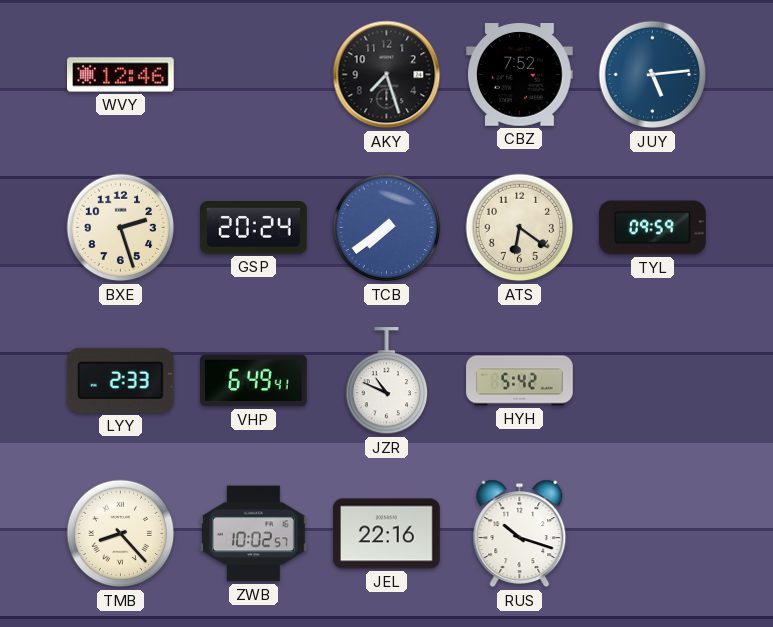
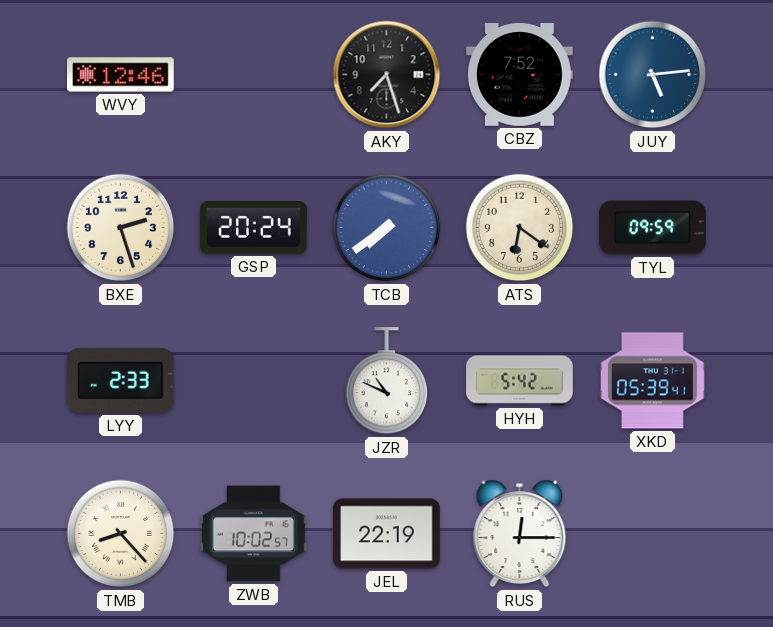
VHP: 6:49 -> none
XKD: none -> 05:39
JEL: 22:16 -> 22:19
RUS: 10:18 -> 12:15
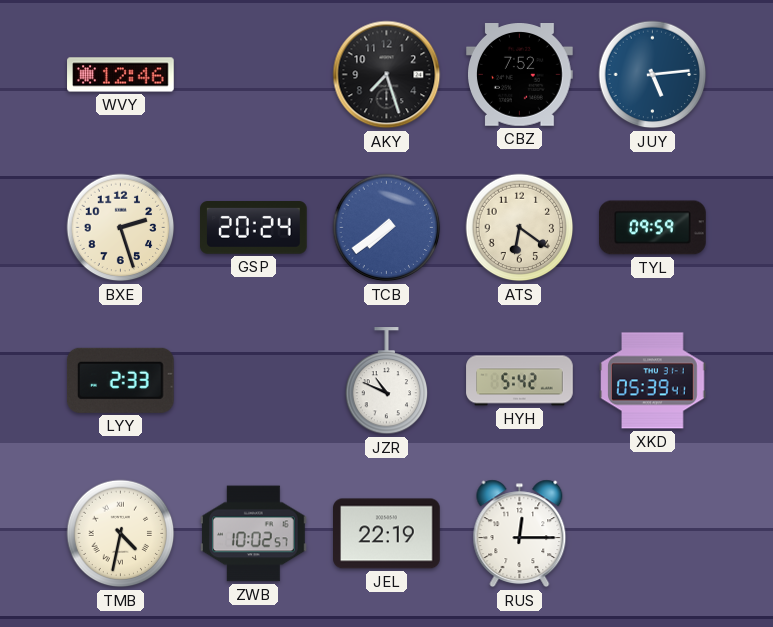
TMB: 8:23 -> 4:32
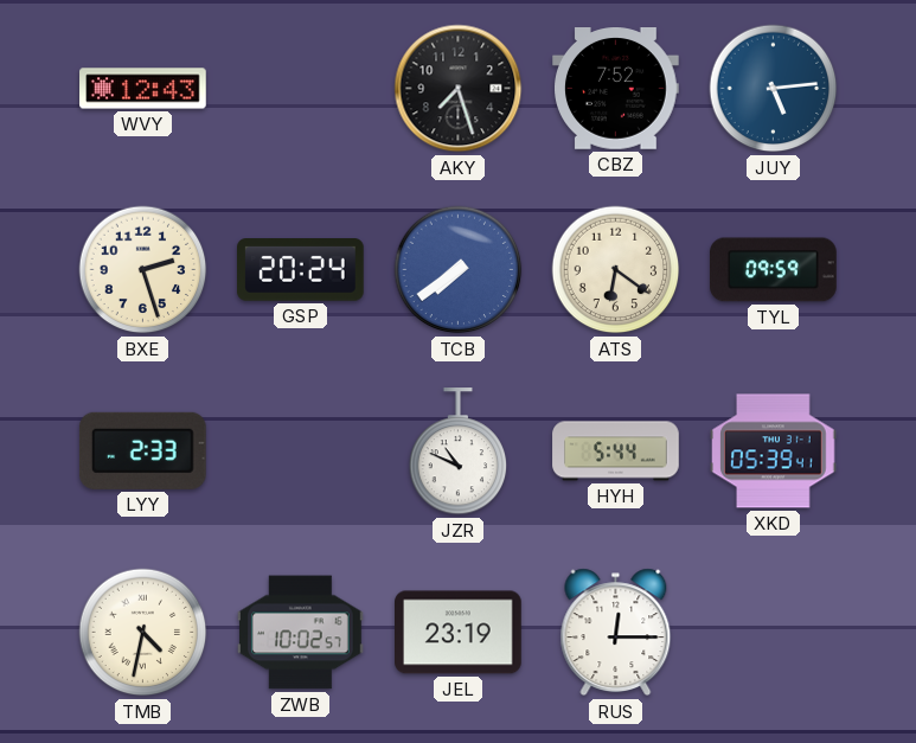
WVY: 12:46 -> 12:43
HYH: 5:42 -> 5:44
JEL: 22:19 -> 23:19
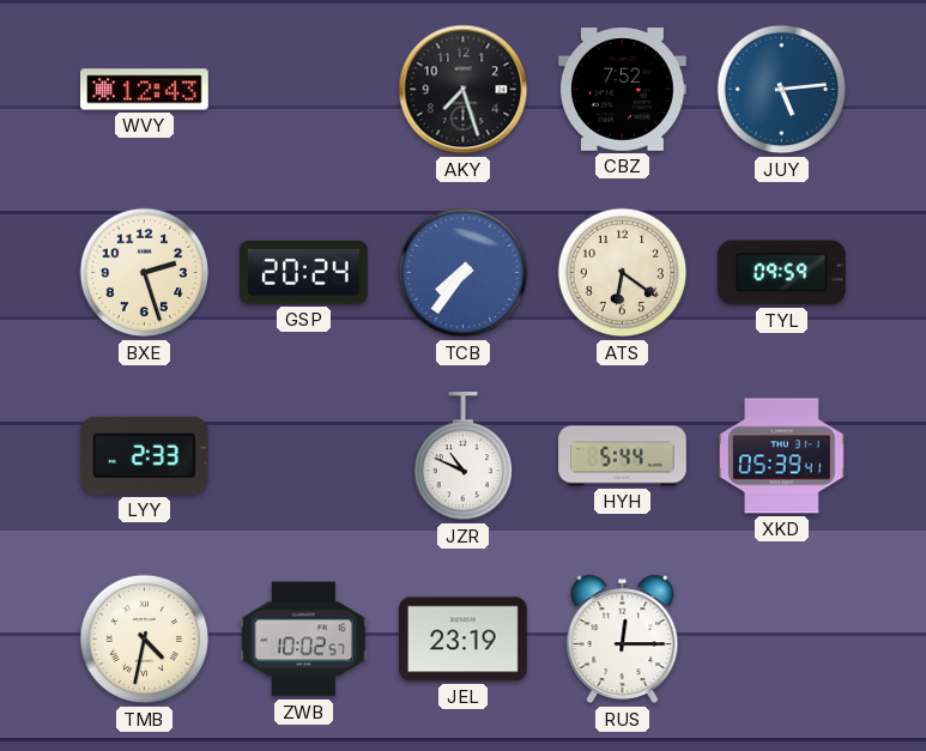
TCB: 7:39 -> 7:36
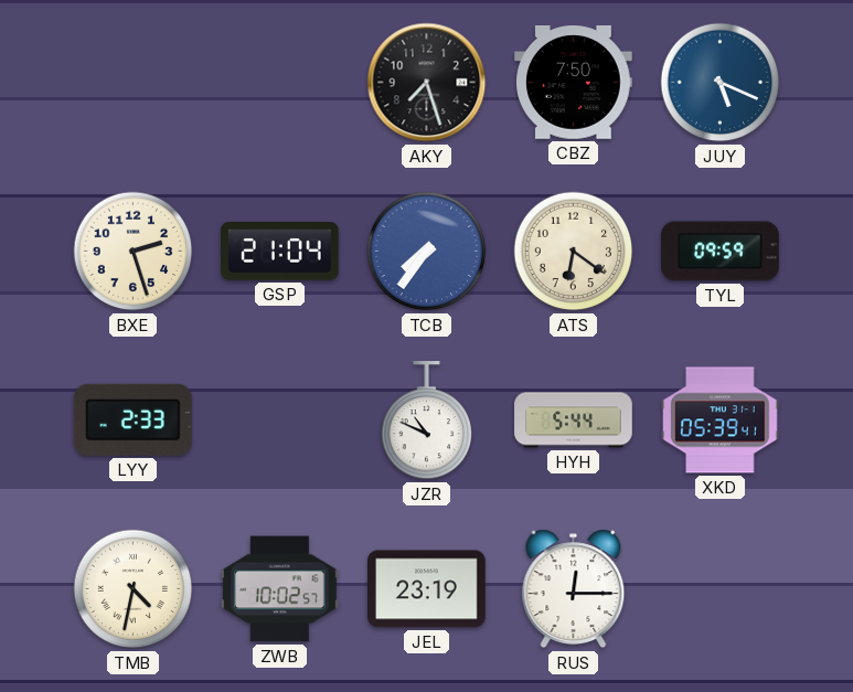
WVY: 12:43 -> none
CBZ: 7:52 -> 7:50
JUY: 5:14 -> 5:19
GSP: 20:24 -> 21:04
